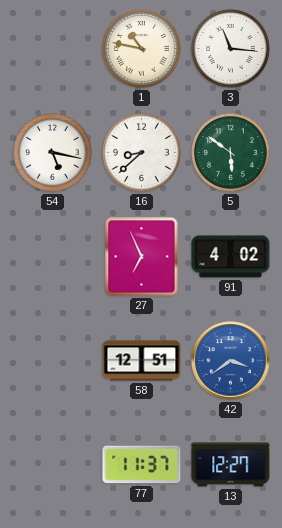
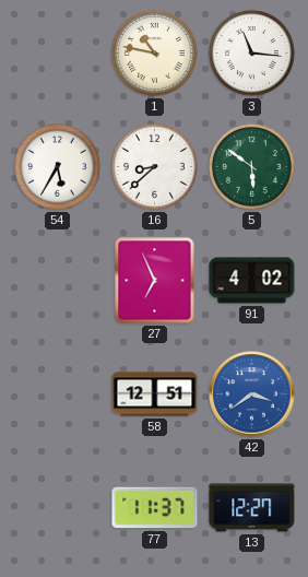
54: 5:17 -> 5:35
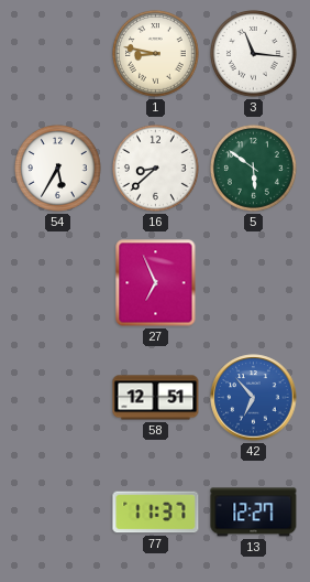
1: 10:47 -> 8:47
91: 4:02 -> none
42: 3:39 -> 6:53
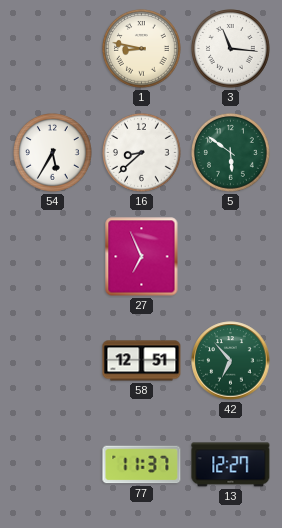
42 dial: blue -> green
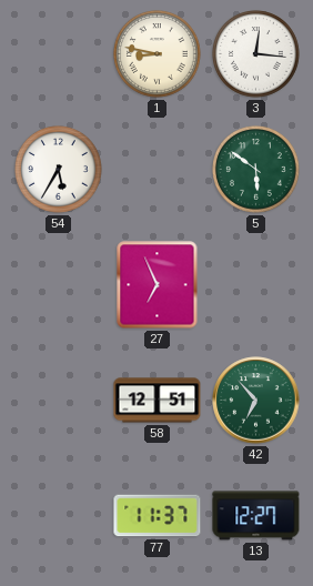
3: 11:16 -> 12:16
16: 8:38 -> none
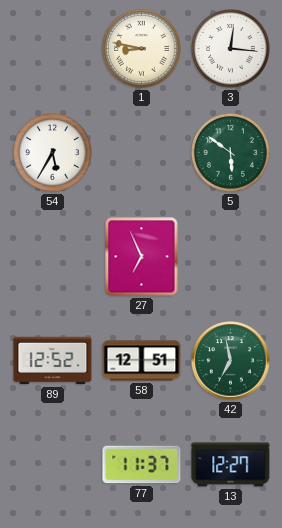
89: none -> 12:52
42: 6:53 -> 6:58
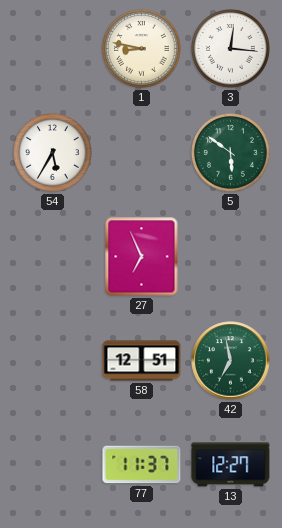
89: 12:52 -> none
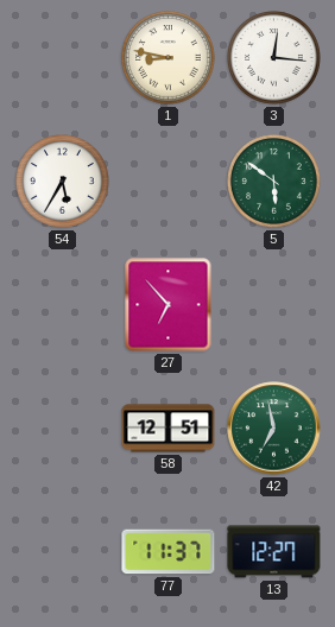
27: 6:56 -> 6:53
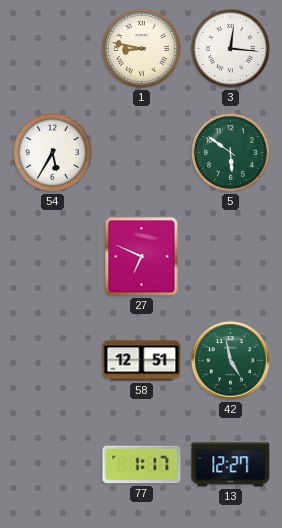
27: 6:53 -> 6:49
42: 6:58 -> 4:58
77: 11:37 -> 1:17
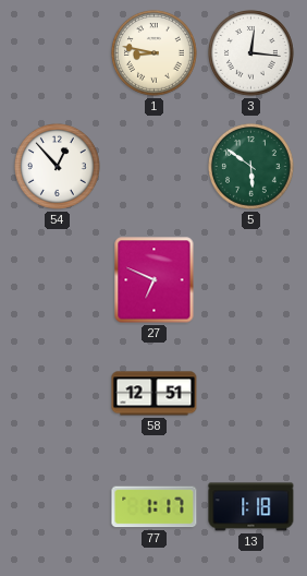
54: 5:35 -> 12:53
42: 4:58 -> none
13: 12:27 -> 1:18
